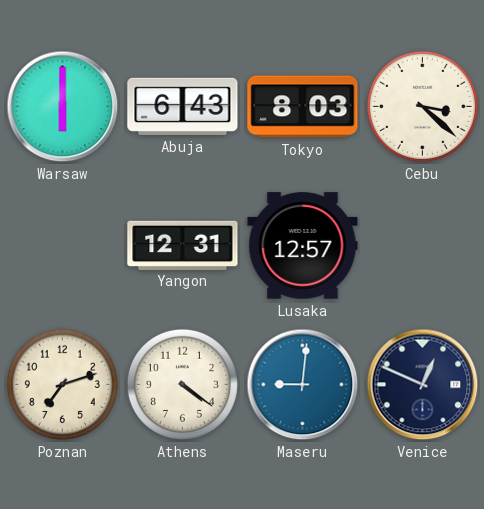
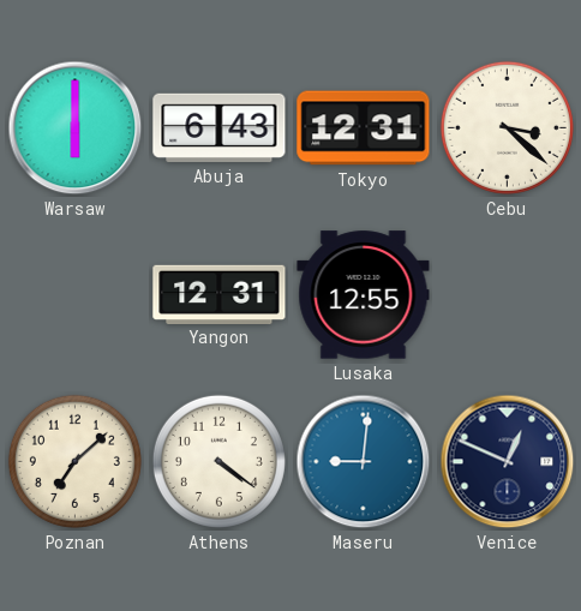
Tokyo: 8:03 -> 12:31
Lusaka: 12:57 -> 12:55
Poznan: 7:12 -> 7:08
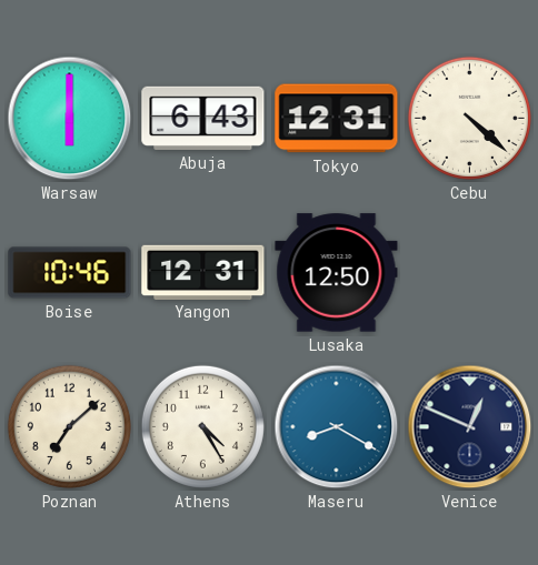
Cebu: 3:22 -> 4:22
Boise: none -> 10:46
Lusaka: 12:55 -> 12:50
Athens: 4:21 -> 4:25
Maseru: 9:01 -> 8:20
